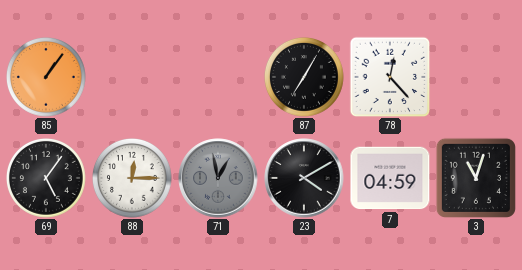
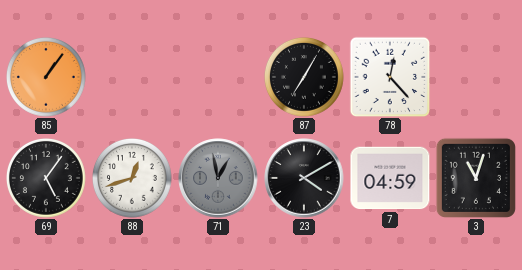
88: 12:15 -> 12:42
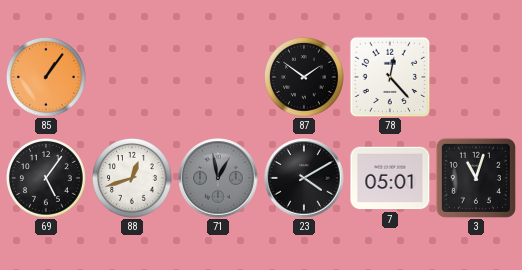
87: 7:05 -> 1:51
7: 04:59 -> 05:01
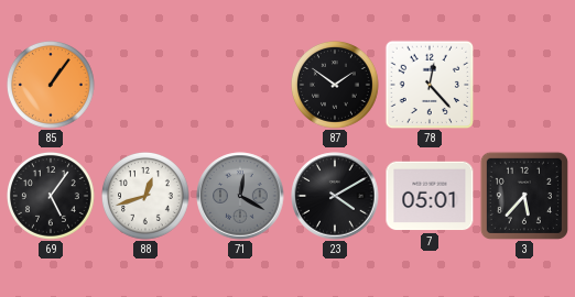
71: 12:58 -> 12:20
3: 11:03 -> 5:37
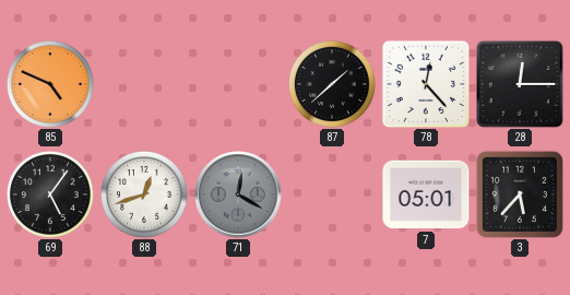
85: 1:06 -> 4:49
87: 1:51 -> 1:38
28: none -> 12:15
23: 4:10 -> none
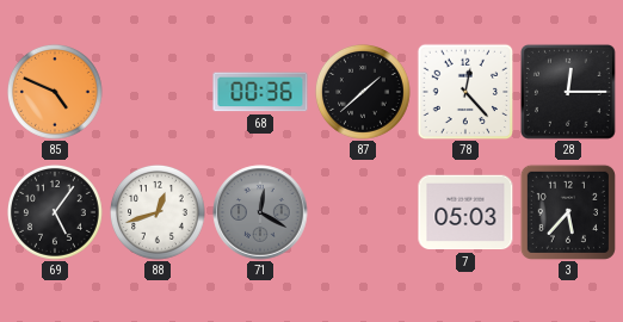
68: none -> 00:36
7: 05:01 -> 05:03
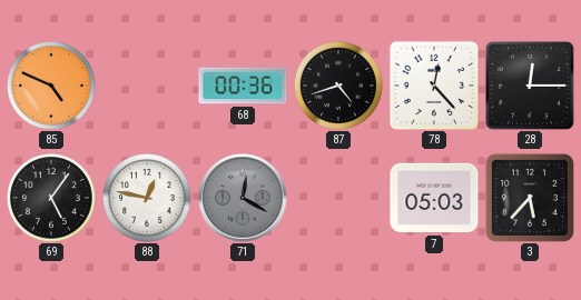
87: 1:38 -> 4:42
88: 12:42 -> 12:47
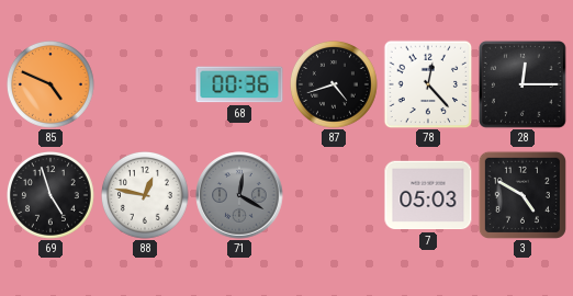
69: 5:06 -> 4:57
3: 5:37 -> 4:50
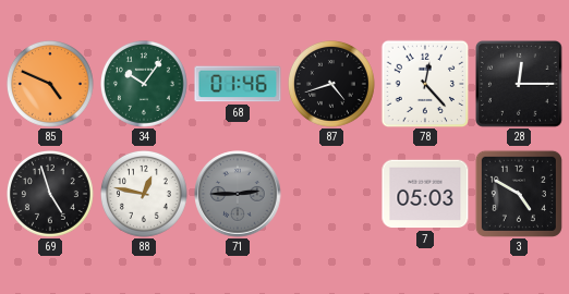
34: none -> 10:06
68: 00:36 -> 01:46
71: 12:20 -> 2:45
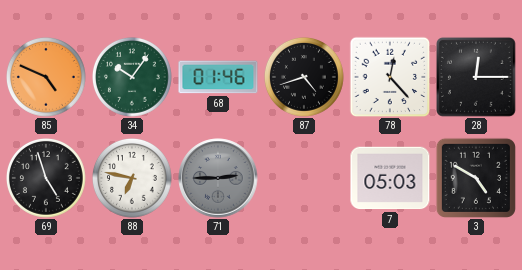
88: 12:47 -> 6:47
